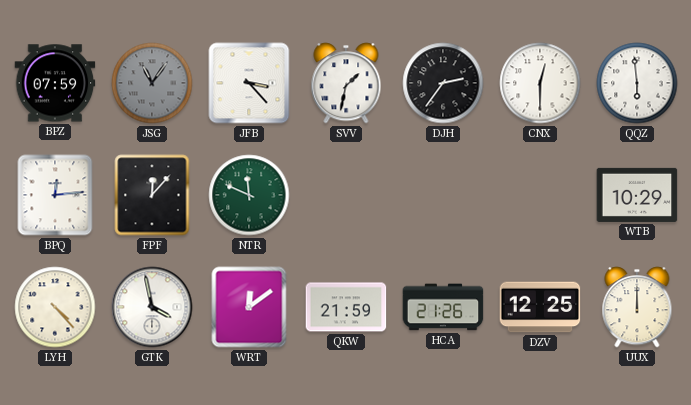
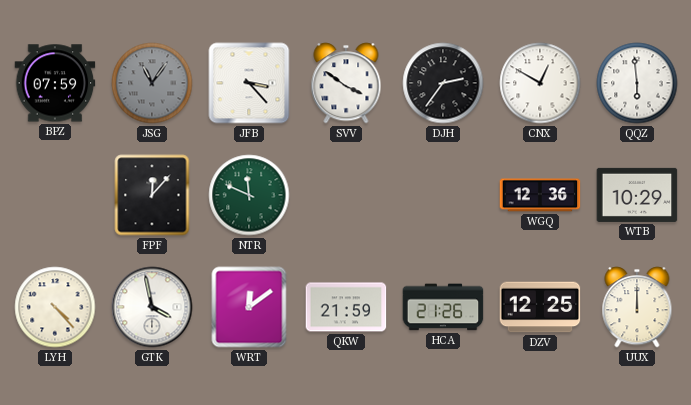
SVV: 1:32 -> 3:51
CNX: 12:30 -> 12:50
BPQ: 12:14 -> none
WGQ: none -> 12:36
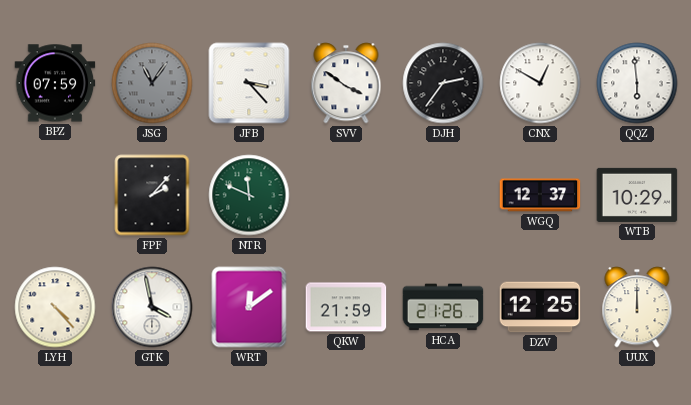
FPF: 12:07 -> 2:07
WGQ: 12:36 -> 12:37
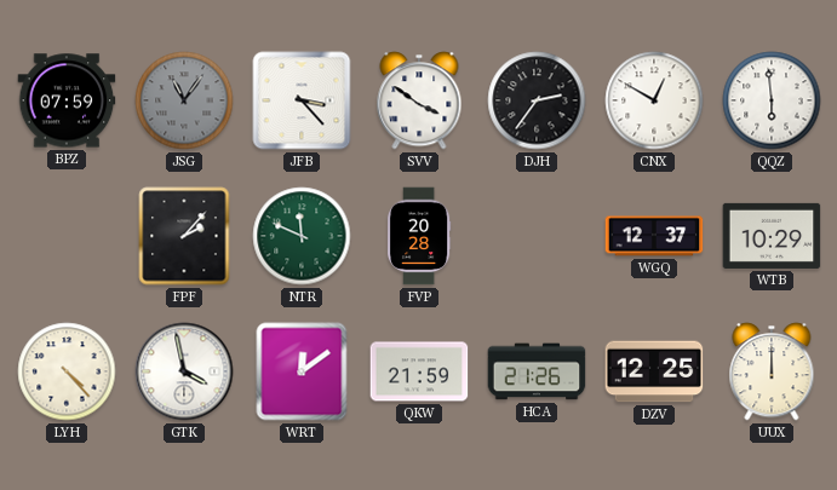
FVP: none -> 20:28
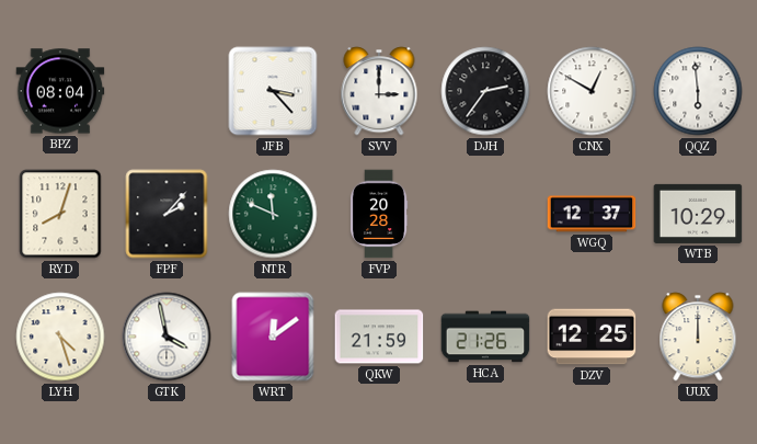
BPZ: 07:59 -> 08:04
JSG: 11:06 -> none
SVV: 3:51 -> 3:00
RYD: none -> 8:03
LYH: 4:23 -> 4:27
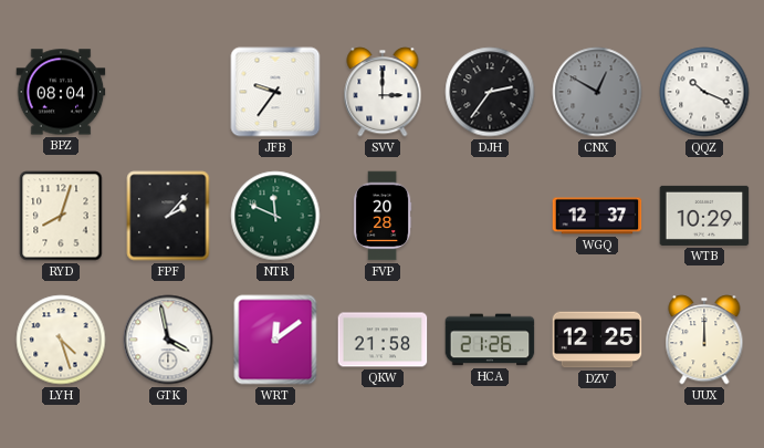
JFB: 3:23 -> 9:36
CNX dial: white -> grey
QQZ: 5:59 -> 10:19
QKW: 21:59 -> 21:58
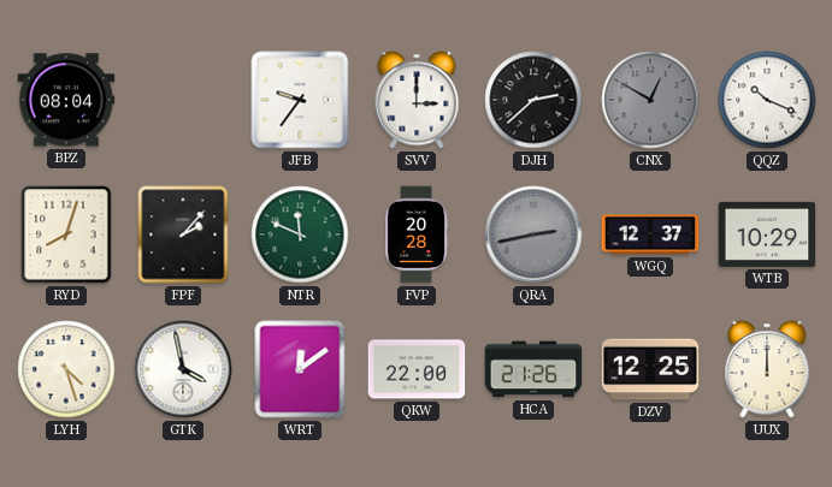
DJH: 2:36 -> 2:38
QRA: none -> 2:43
QKW: 21:58 -> 22:00
